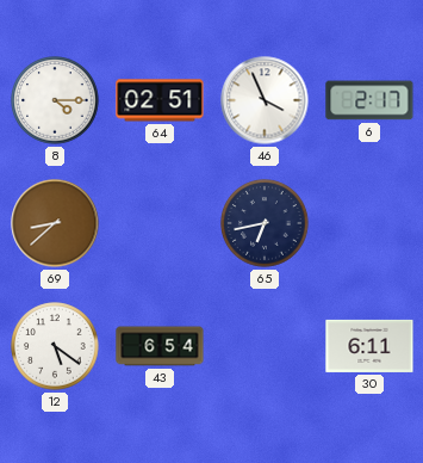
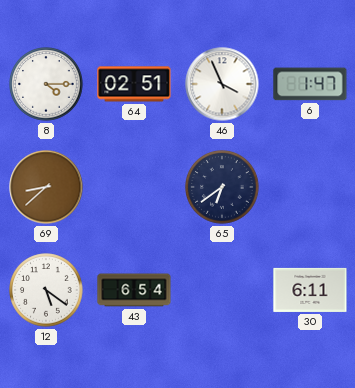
6: 2:17 -> 1:47
65: 6:43 -> 6:39
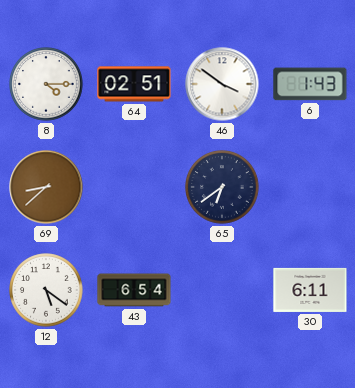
46: 3:56 -> 3:51
6: 1:47 -> 1:43
